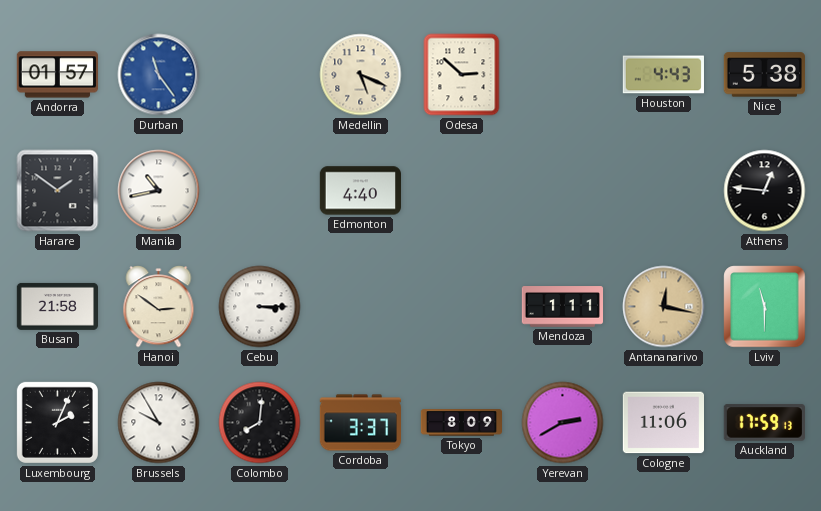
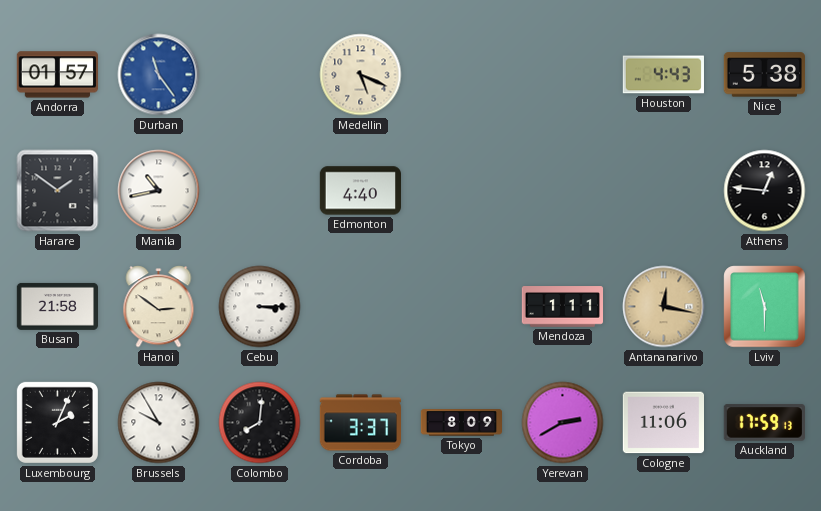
Odesa: 2:52 -> none
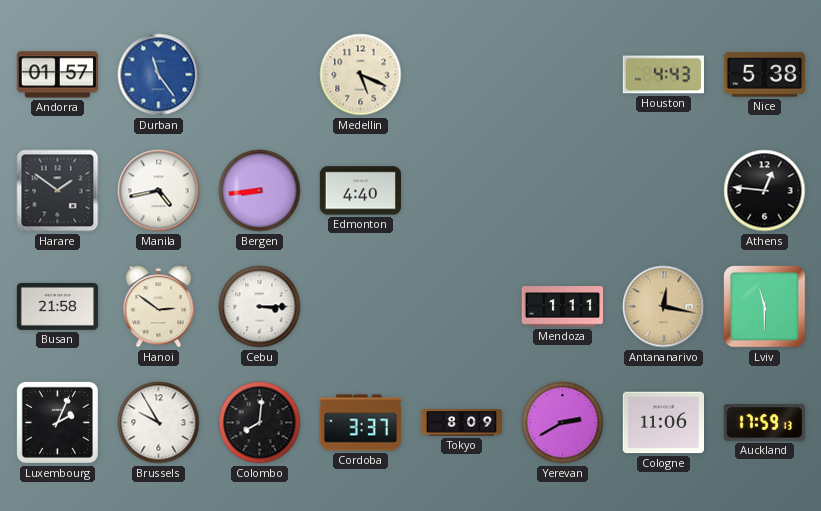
Manila: 10:43 -> 4:43
Bergen: none -> 8:44
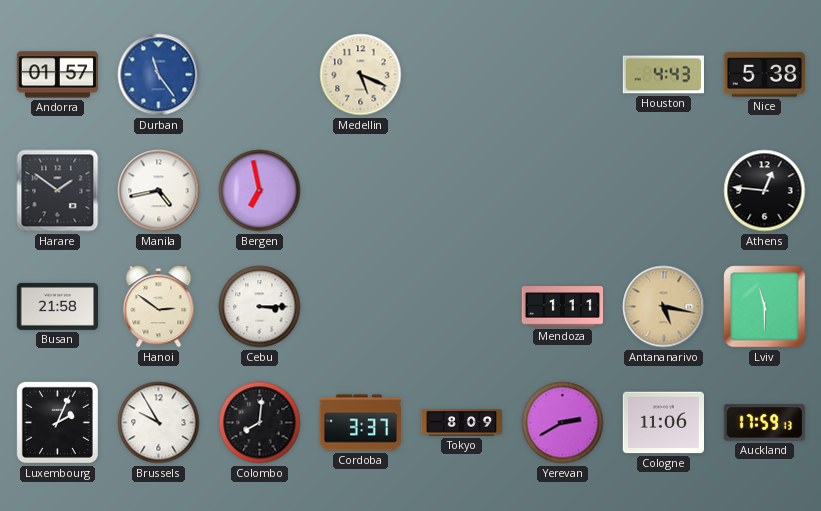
Bergen: 8:44 -> 6:58
Edmonton: 4:40 -> none
Antananarivo: 12:17 -> 5:17
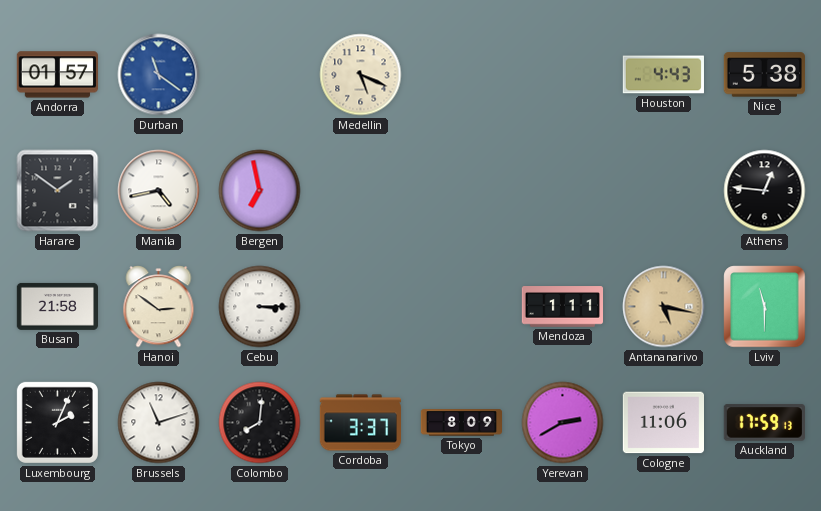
Durban: 11:24 -> 11:21
Brussels: 9:55 -> 11:12
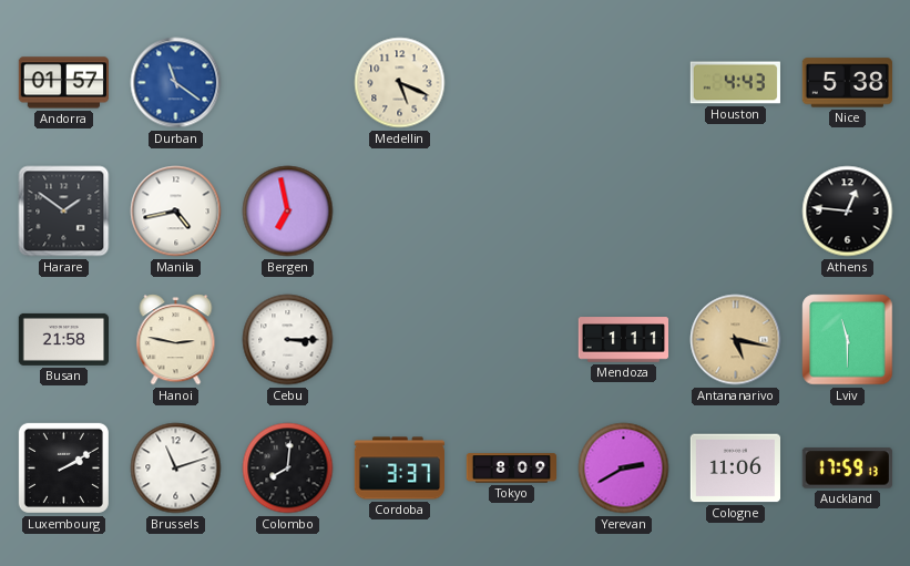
Hanoi: 2:51 -> 2:47
Luxembourg: 2:04 -> 2:10
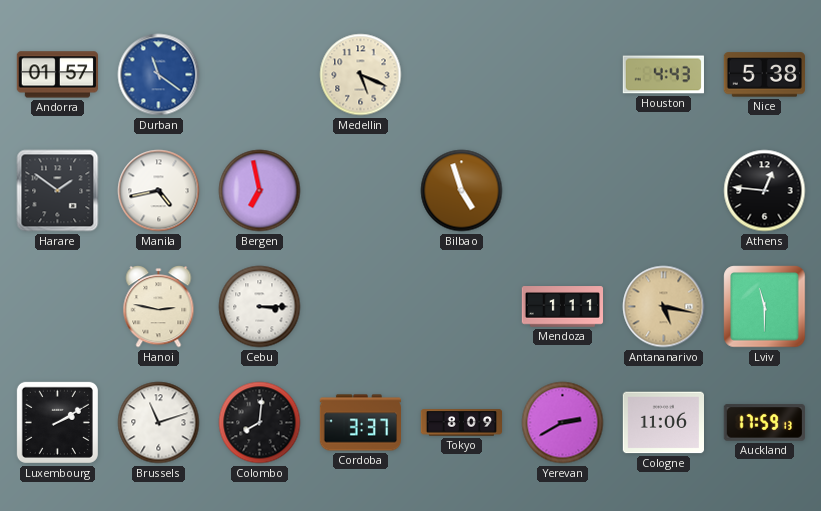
Bilbao: none -> 4:57
Busan: 21:58 -> none
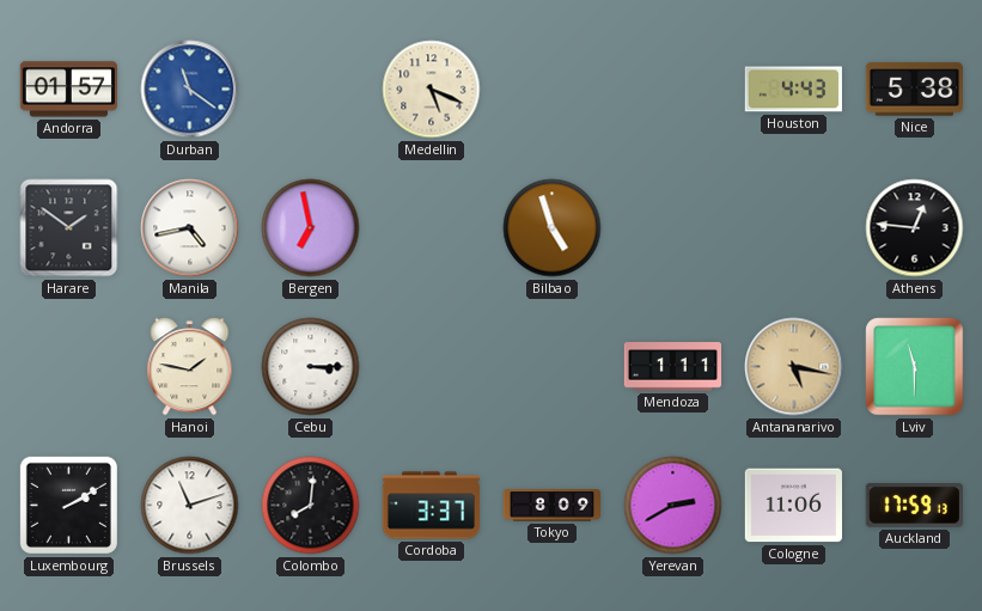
Hanoi: 2:47 -> 1:47
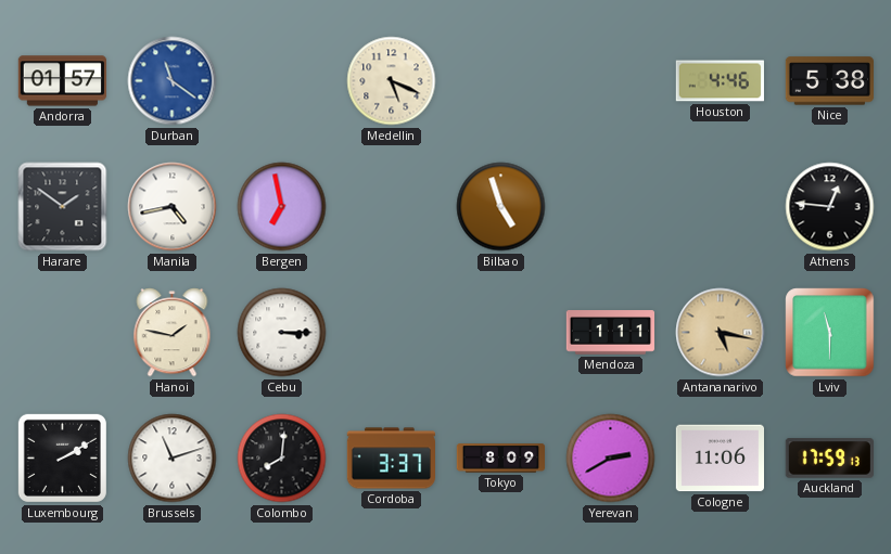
Houston: 4:43 -> 4:46
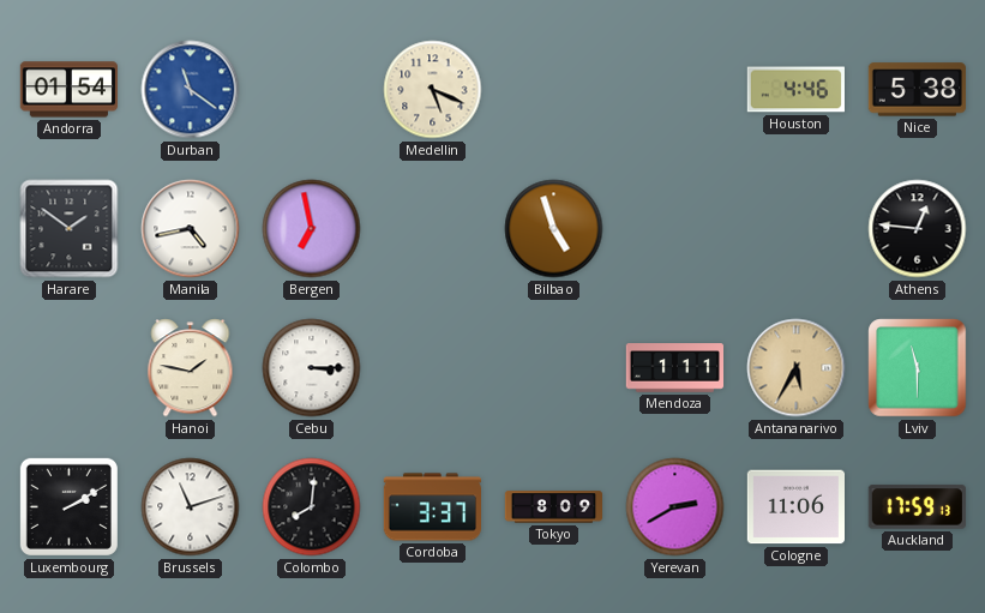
Andorra: 01:57 -> 01:54
Antananarivo: 5:17 -> 5:35
